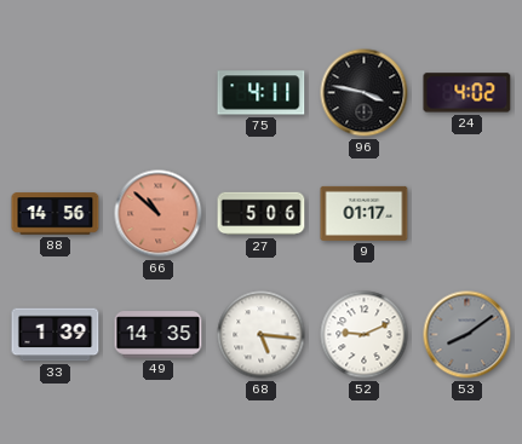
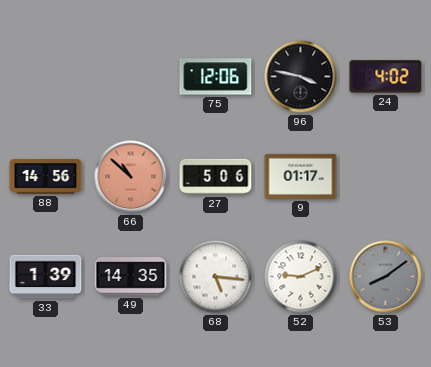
75: 4:11 -> 12:06
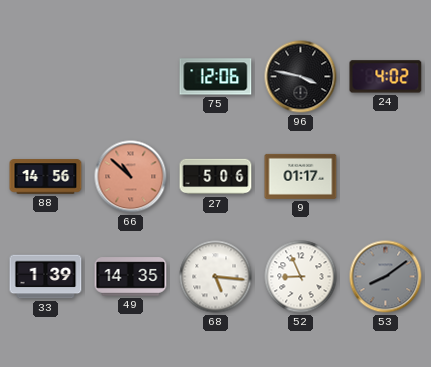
52: 9:11 -> 8:56
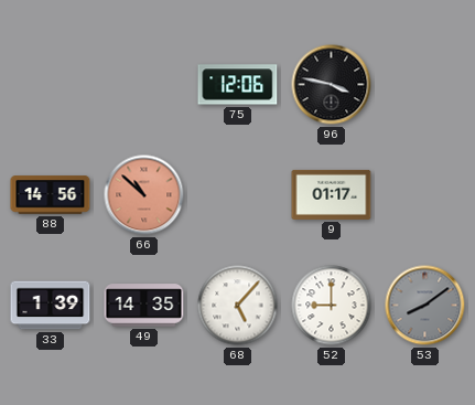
24: 4:02 -> none
27: 5:06 -> none
68: 5:16 -> 5:07
52: 8:56 -> 9:00
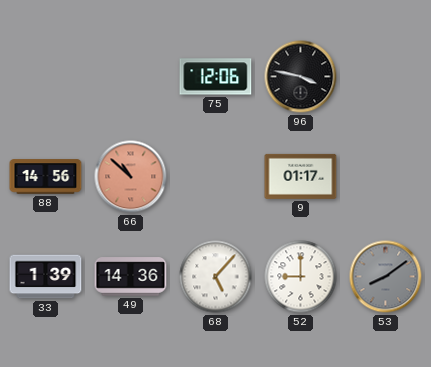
49: 14:35 -> 14:36
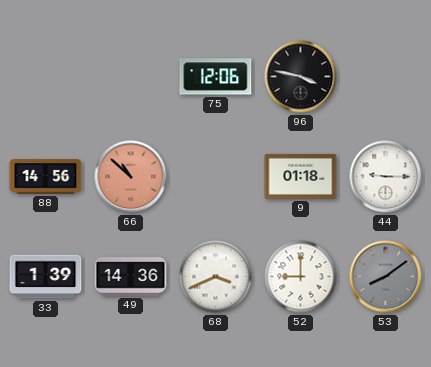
9: 01:17 -> 01:18
44: none -> 9:15
68: 5:07 -> 3:41
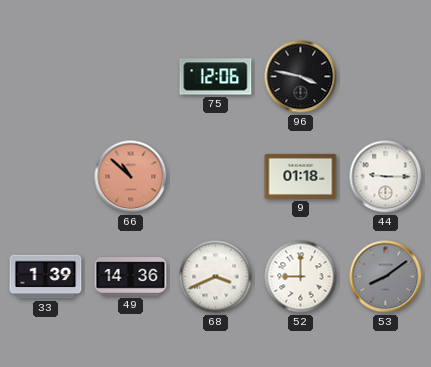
88: 14:56 -> none
